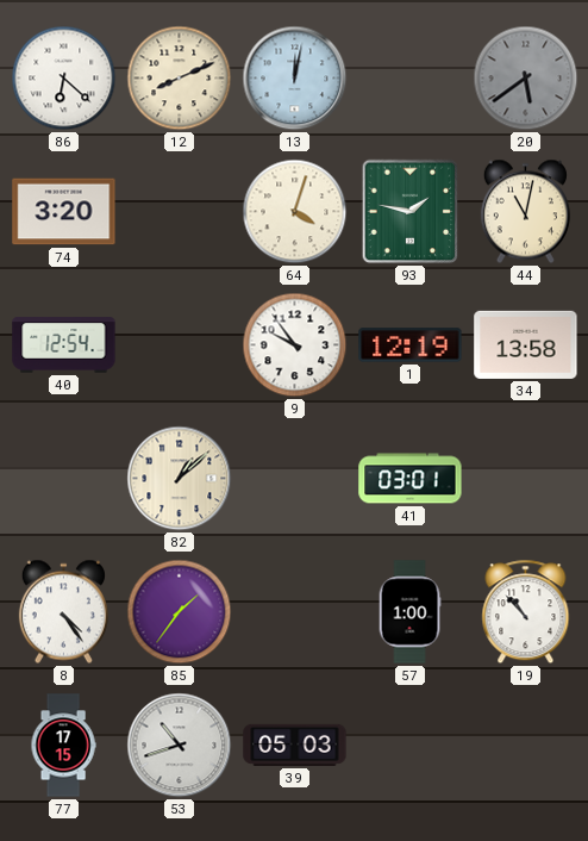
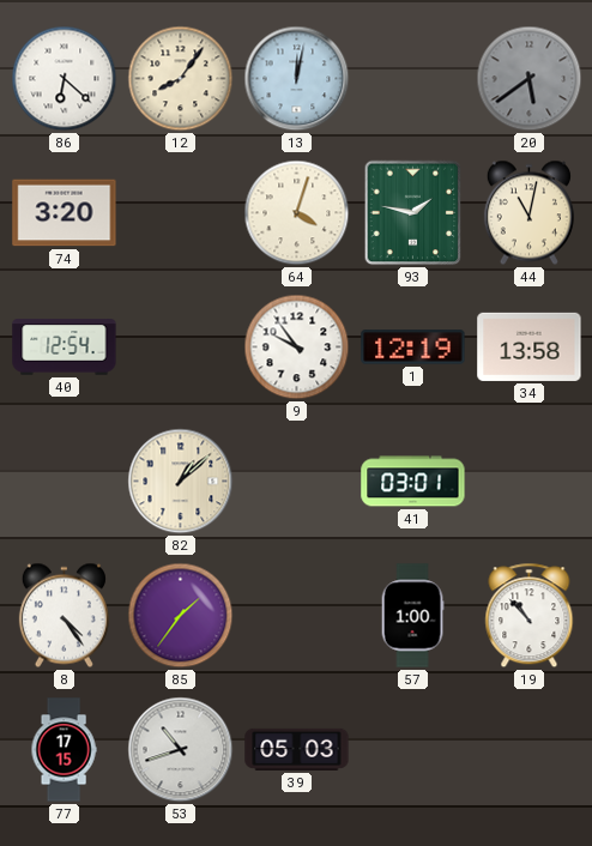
12: 8:11 -> 8:06
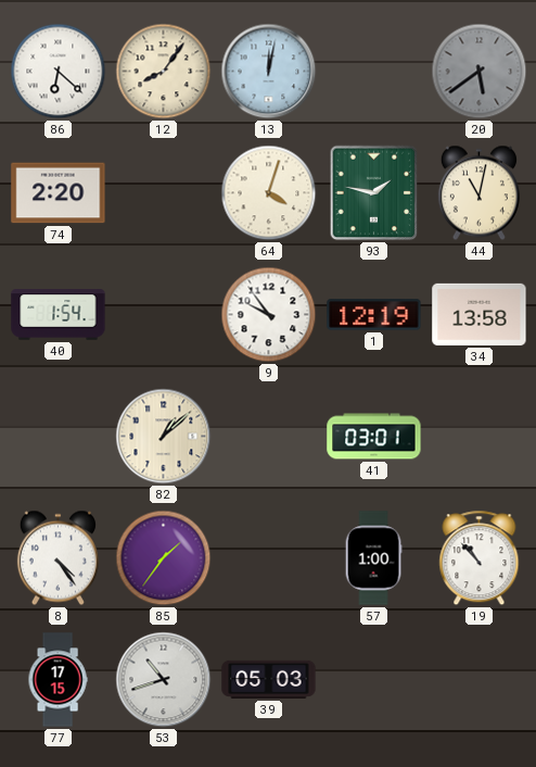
74: 3:20 -> 2:20
40: 12:54 -> 1:54
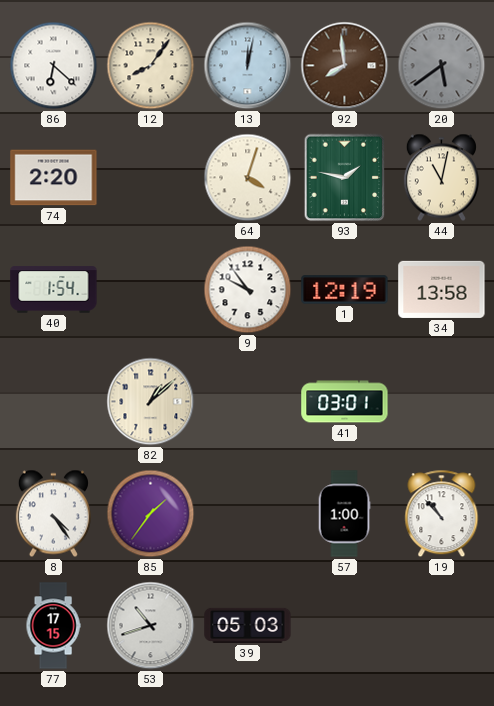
92: none -> 7:59
